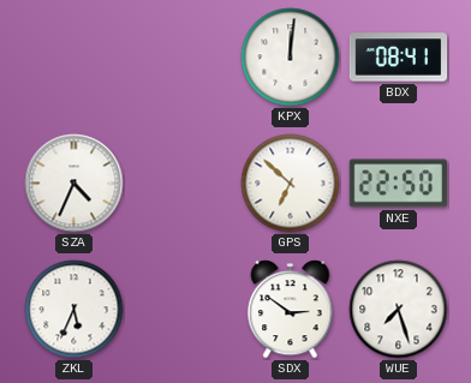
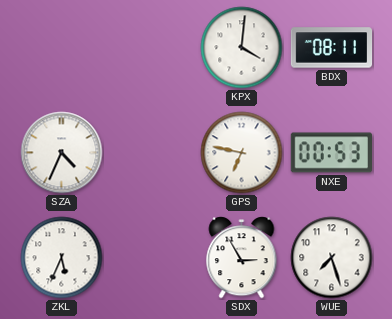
KPX: 12:01 -> 4:01
BDX: 08:41 -> 08:11
GPS: 6:52 -> 6:47
NXE: 22:50 -> 00:53
SDX: 2:51 -> 2:55
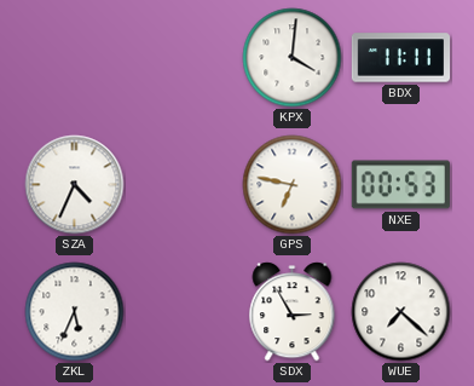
BDX: 08:11 -> 11:11
WUE: 7:27 -> 7:22
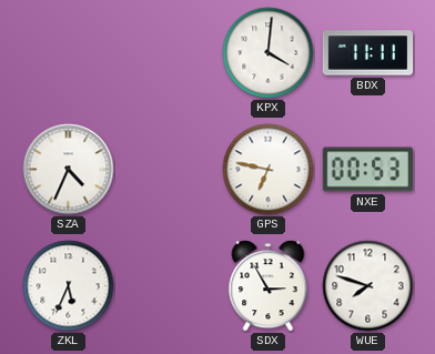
WUE: 7:22 -> 7:48
